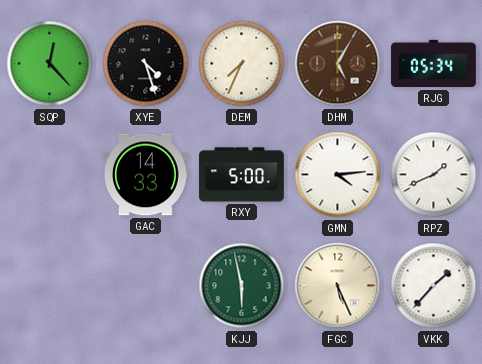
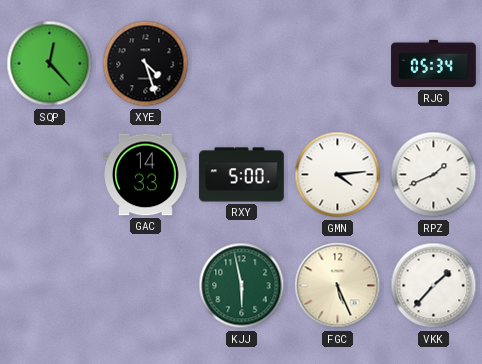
DEM: 7:34 -> none
DHM: 5:05 -> none
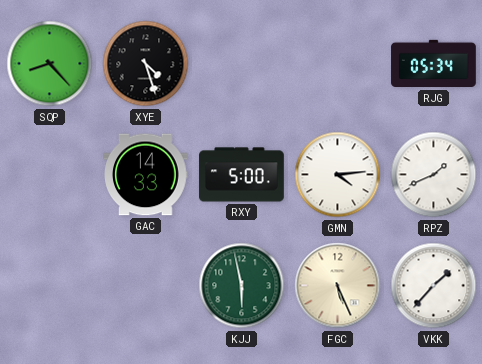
SQP: 12:23 -> 8:23
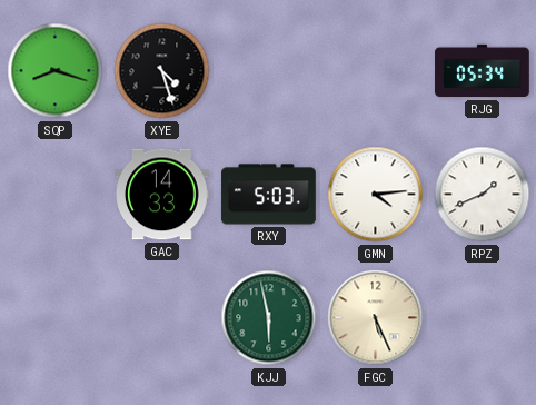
SQP: 8:23 -> 8:18
RXY: 5:00 -> 5:03
VKK: 1:37 -> none
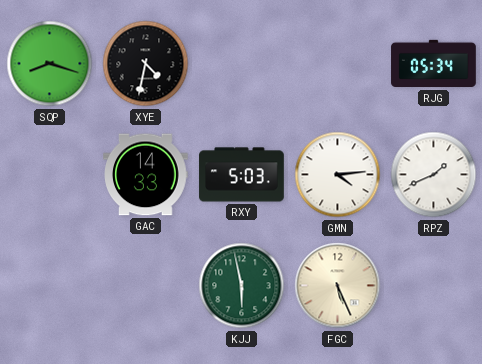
XYE: 4:27 -> 4:32
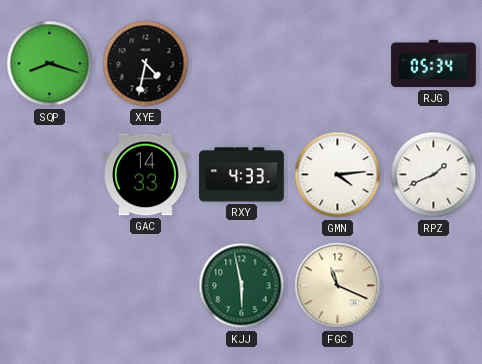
RXY: 5:03 -> 4:33
FGC: 5:26 -> 11:19
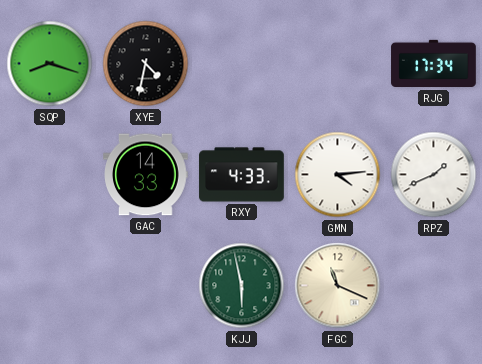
RJG: 05:34 -> 17:34
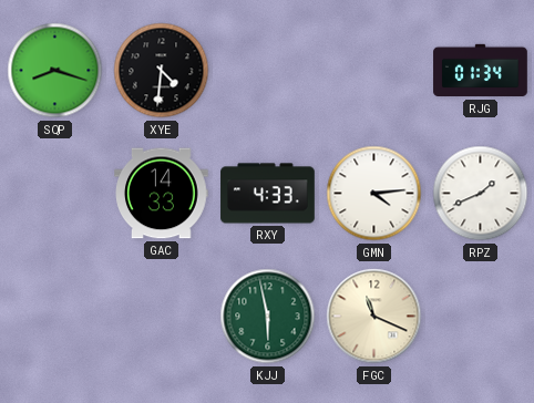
XYE: 4:32 -> 4:31
RJG: 17:34 -> 01:34
